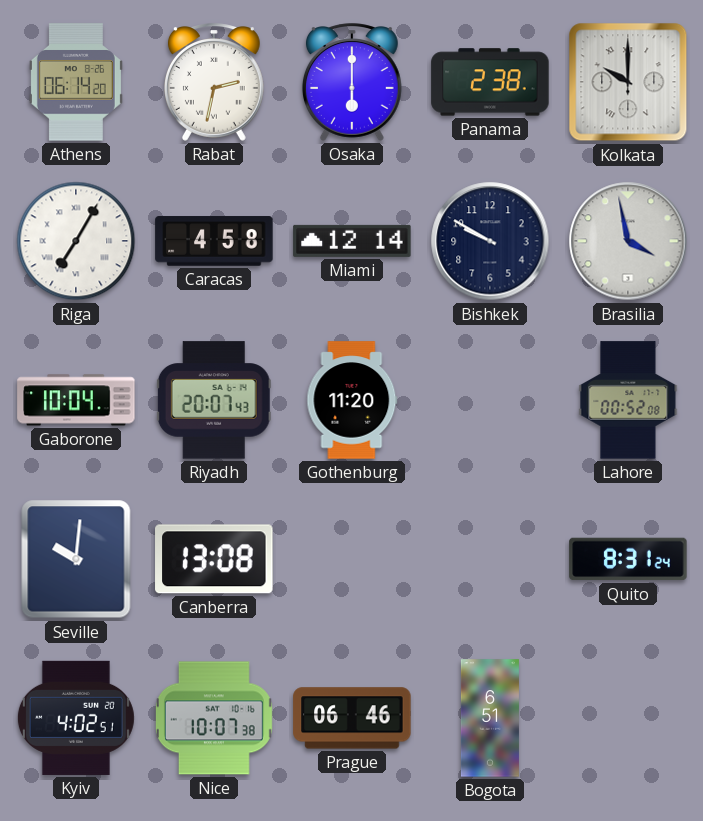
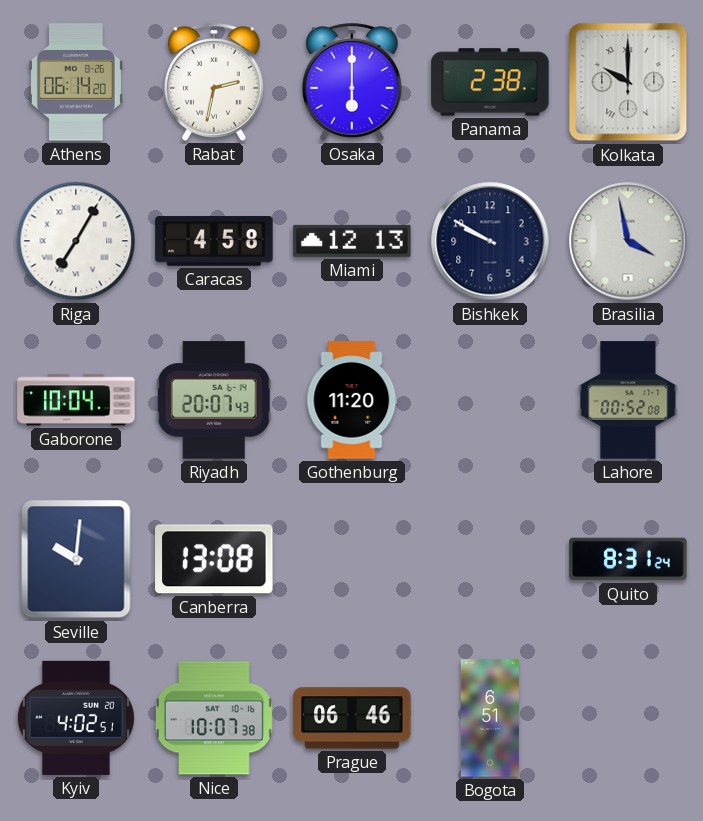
Miami: 12:14 -> 12:13
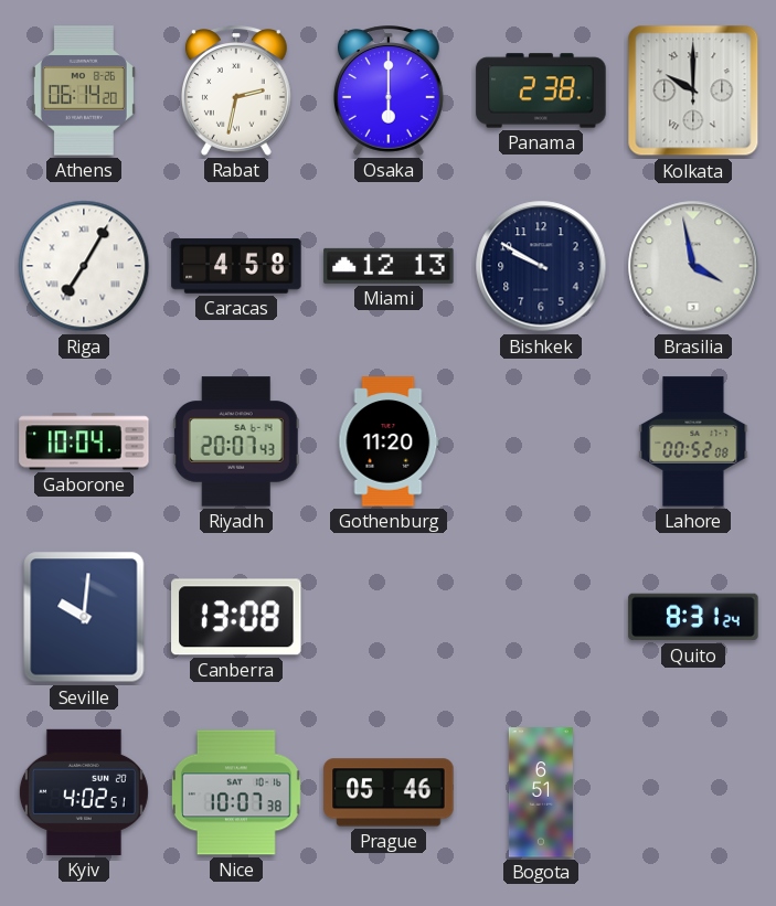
Prague: 06:46 -> 05:46
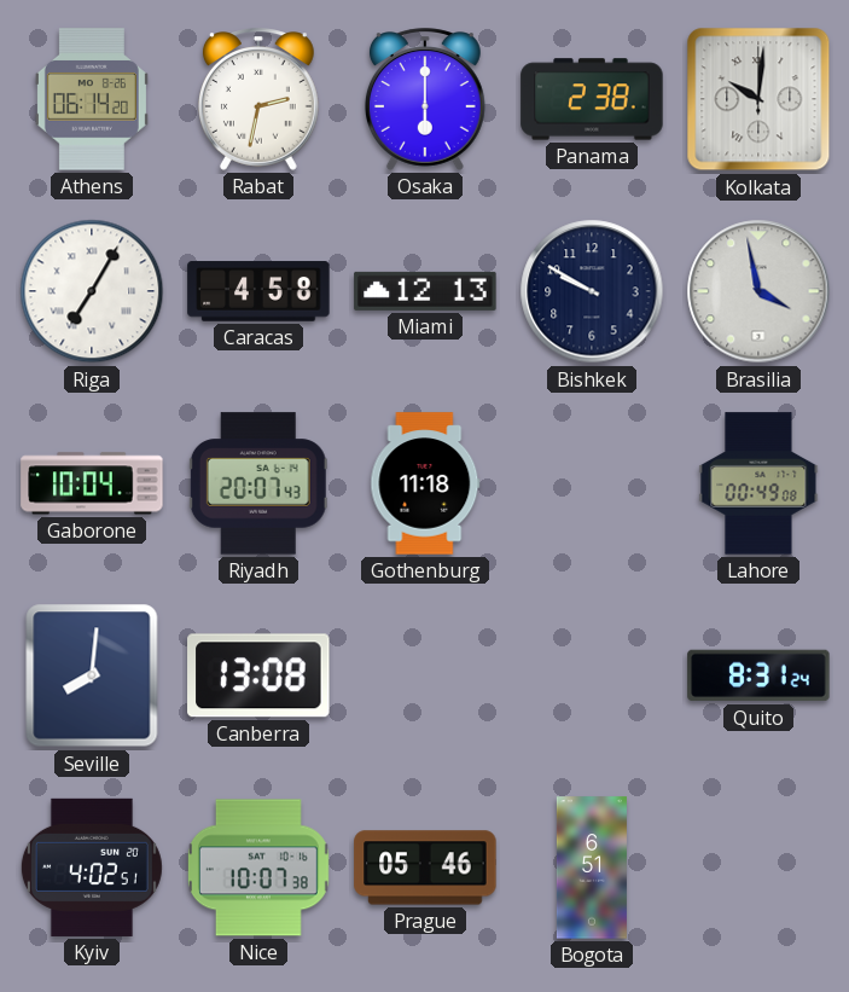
Kolkata: 10:00 -> 10:01
Gothenburg: 11:20 -> 11:18
Lahore: 00:52 -> 00:49
Seville: 10:01 -> 8:01
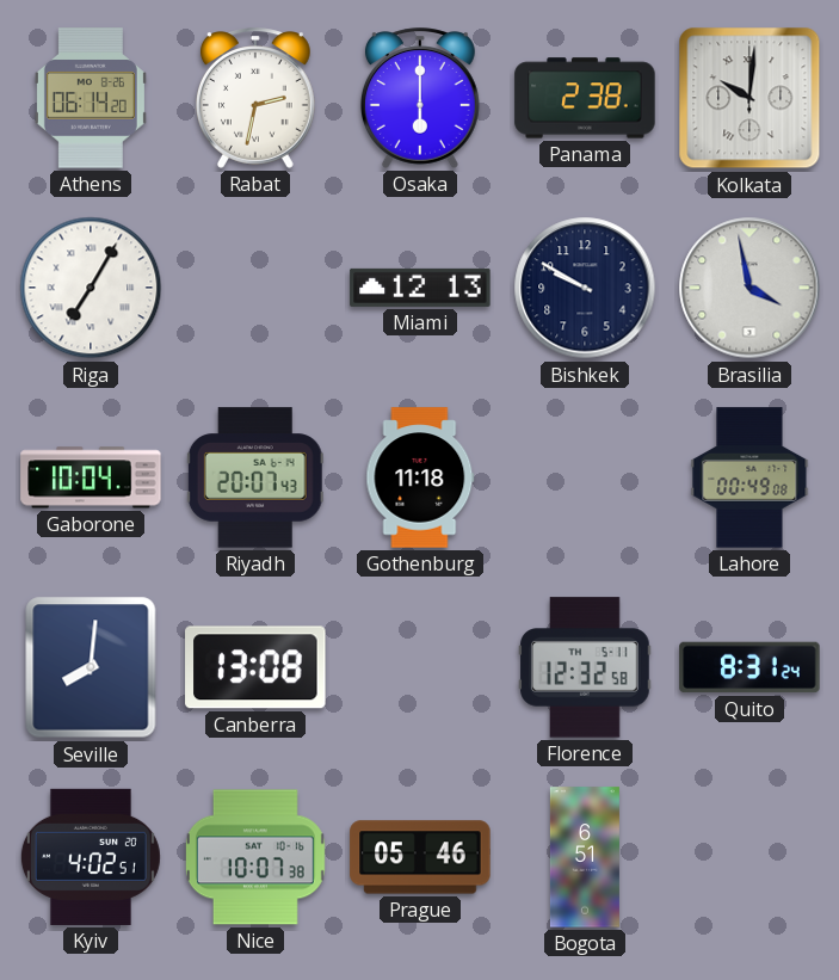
Caracas: 4:58 -> none
Florence: none -> 12:32
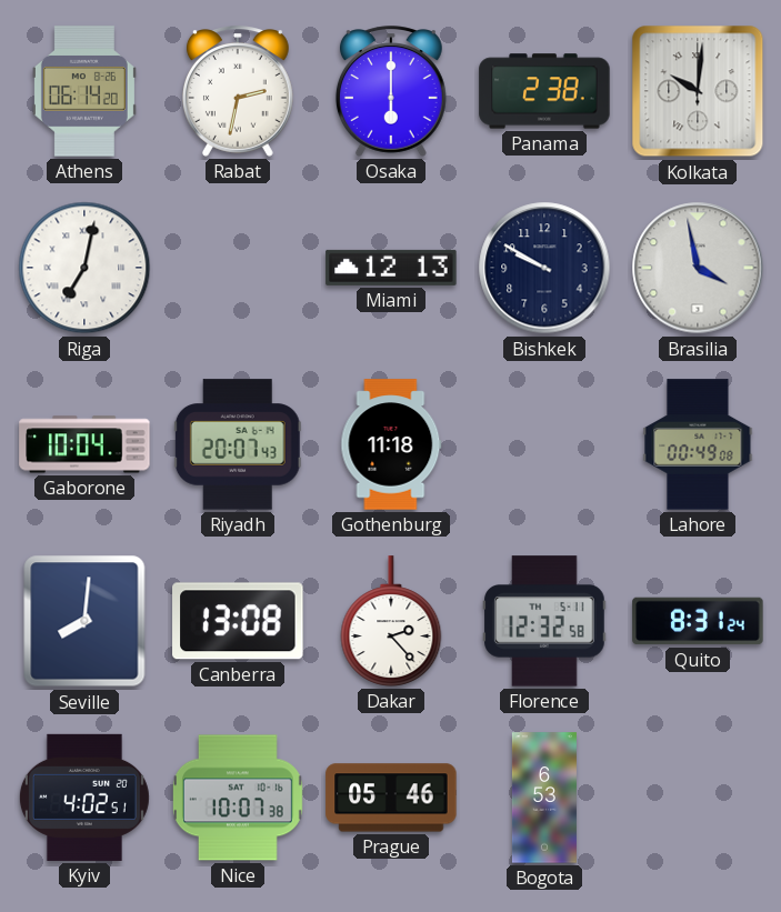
Riga: 7:05 -> 7:02
Dakar: none -> 2:23
Bogota: 6:51 -> 6:53
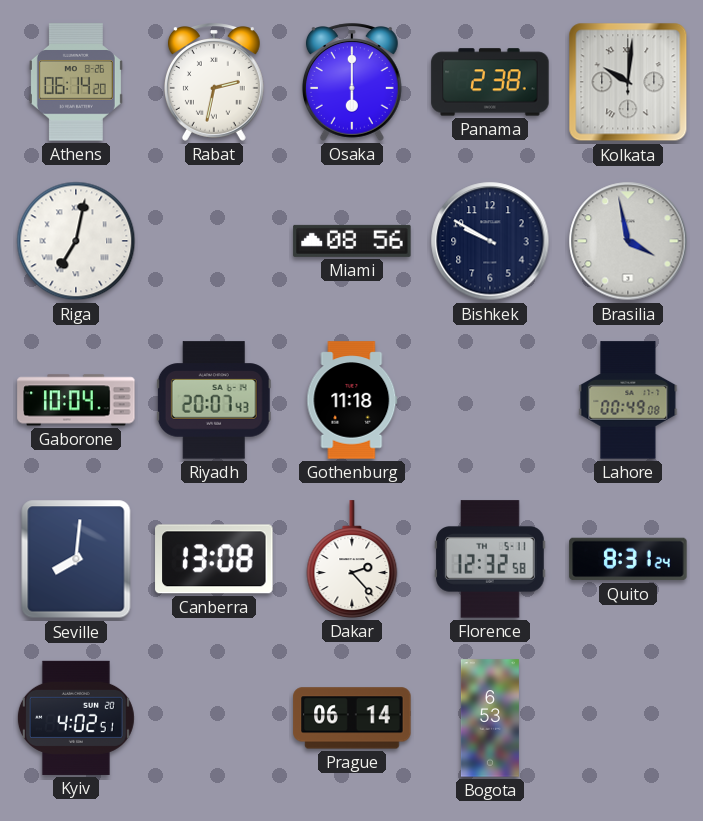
Miami: 12:13 -> 08:56
Nice: 10:07 -> none
Prague: 05:46 -> 06:14
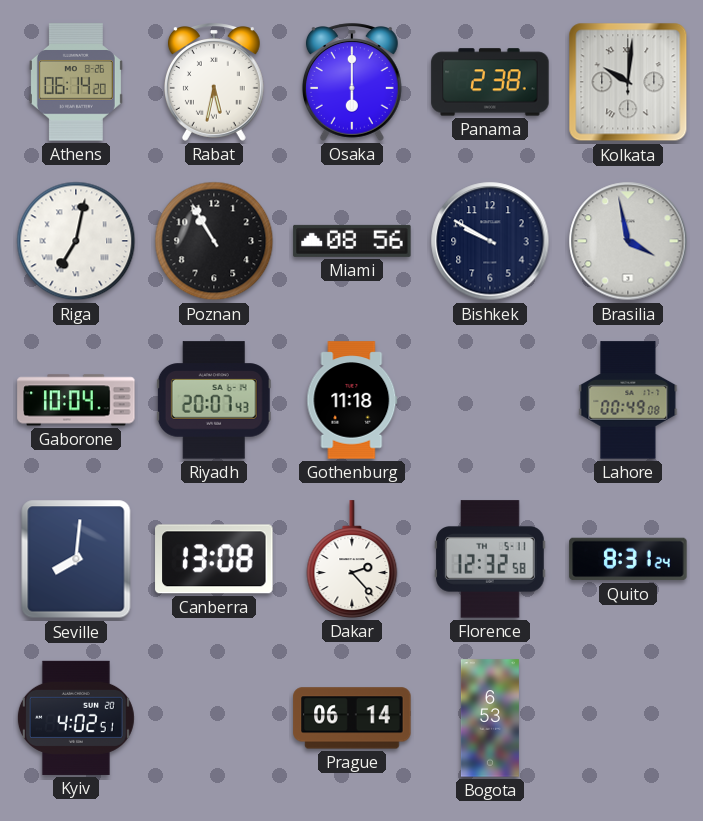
Rabat: 2:32 -> 5:32
Poznan: none -> 10:55
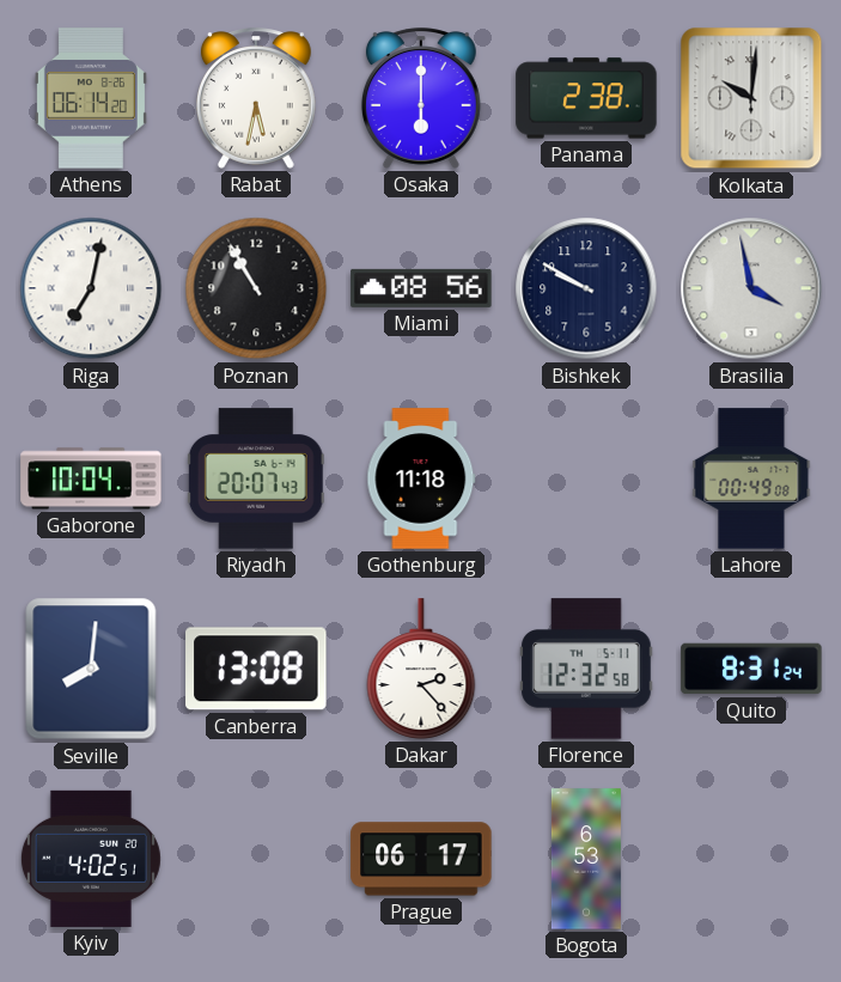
Prague: 06:14 -> 06:17
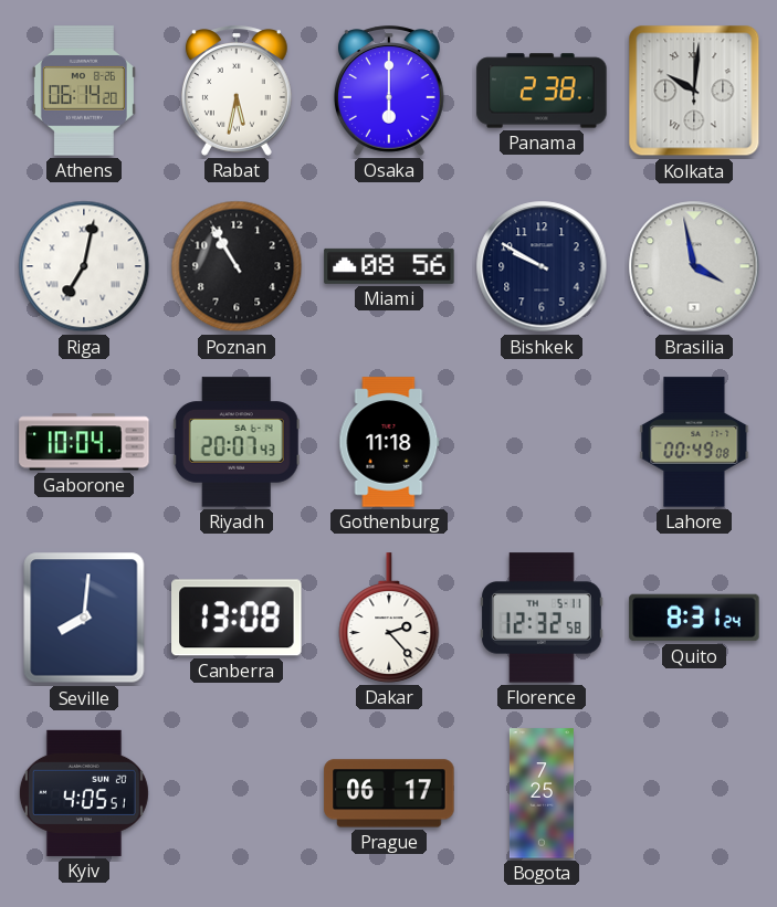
Kyiv: 4:02 -> 4:05
Bogota: 6:53 -> 7:25
